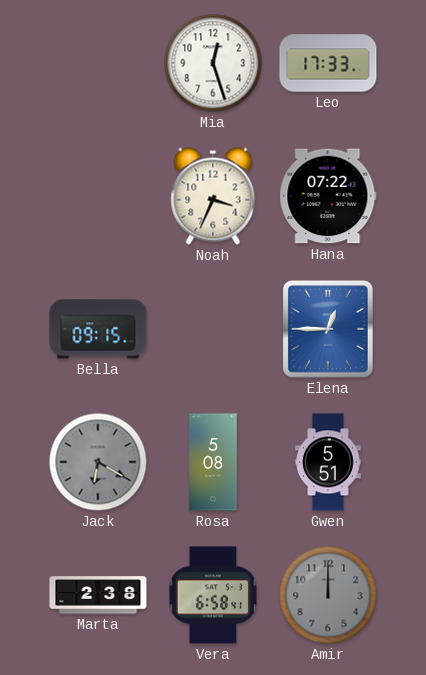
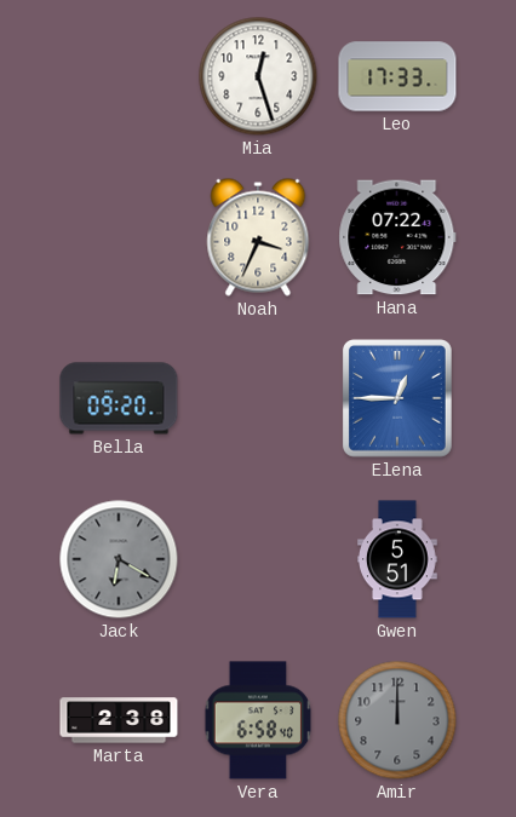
Bella: 09:15 -> 09:20
Rosa: 5:08 -> none
Vera: 6:58:41 -> 6:58:40
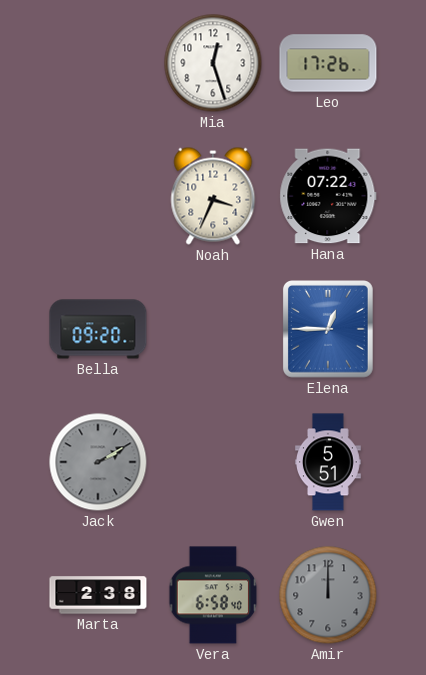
Leo: 17:33 -> 17:26
Jack: 6:20 -> 2:10
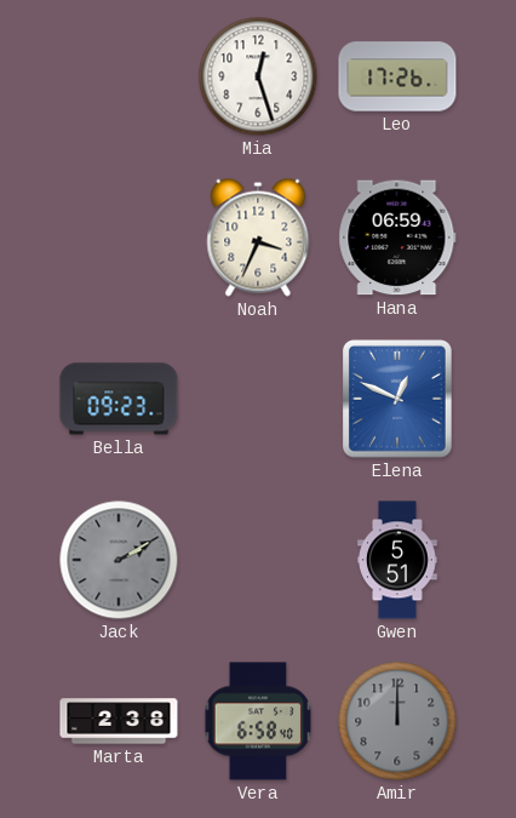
Hana: 07:22 -> 06:59
Bella: 09:20 -> 09:23
Elena: 12:45 -> 12:49
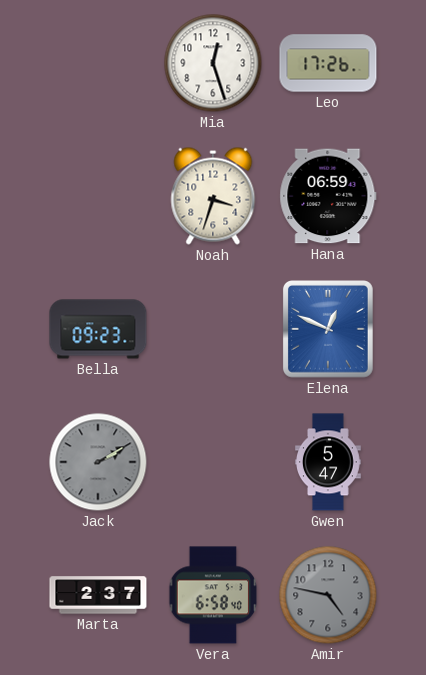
Noah: 3:34 -> 3:33
Gwen: 5:51 -> 5:47
Marta: 2:38 -> 2:37
Amir: 12:00 -> 4:47
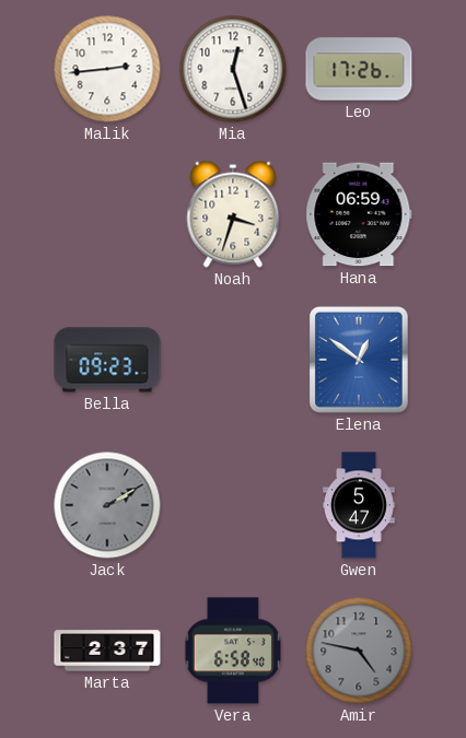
Malik: none -> 2:44
Elena: 12:49 -> 12:51
